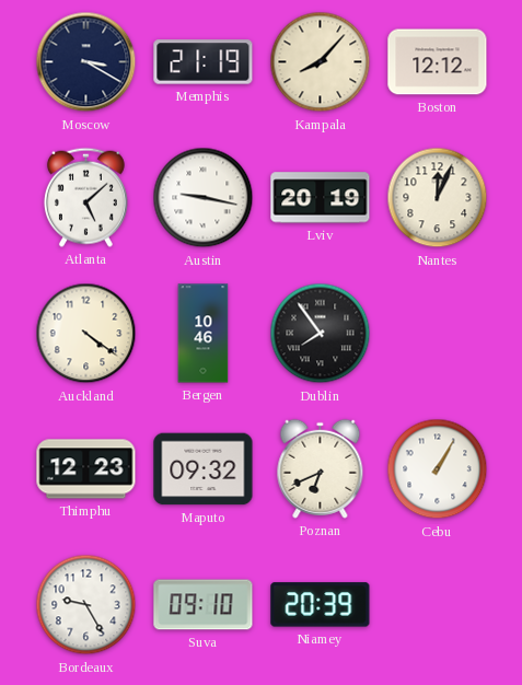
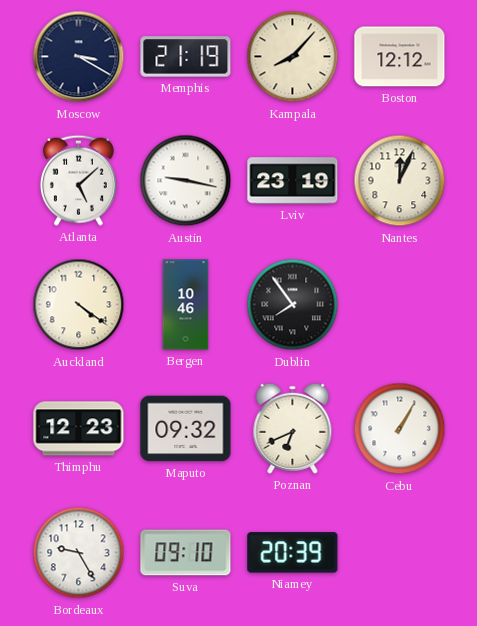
Lviv: 20:19 -> 23:19
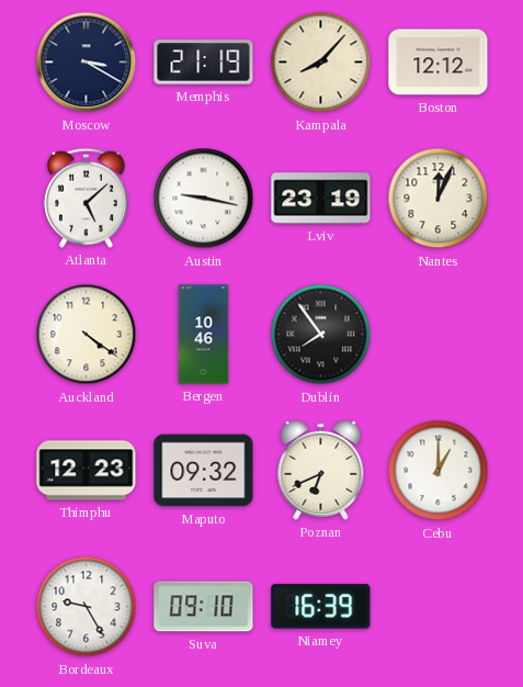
Cebu: 1:05 -> 1:00
Niamey: 20:39 -> 16:39
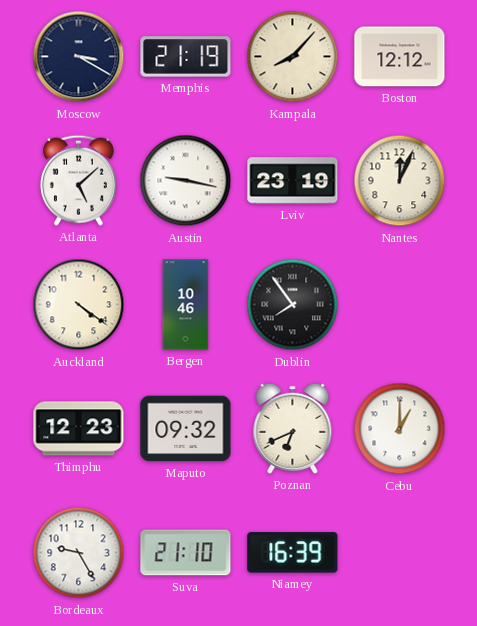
Suva: 09:10 -> 21:10
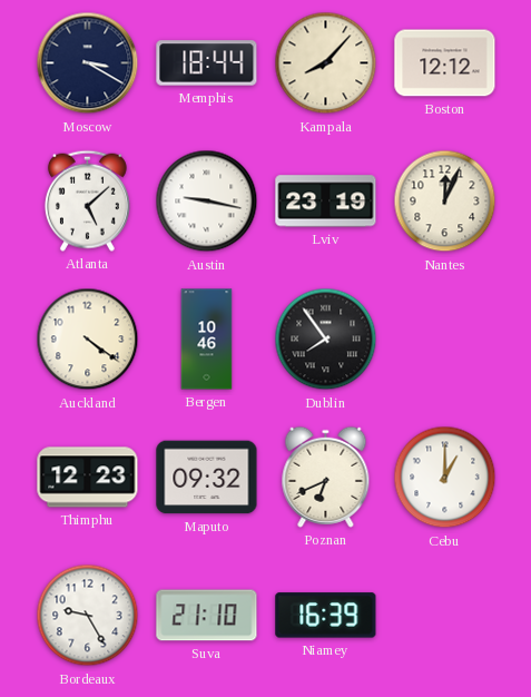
Memphis: 21:19 -> 18:44
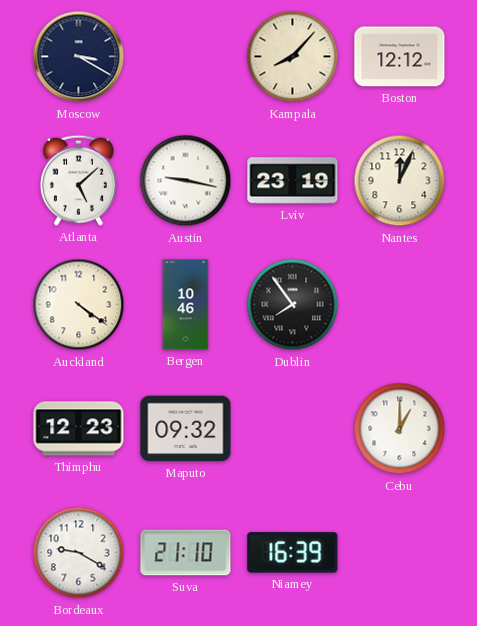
Memphis: 18:44 -> none
Poznan: 6:41 -> none
Bordeaux: 9:25 -> 9:20
